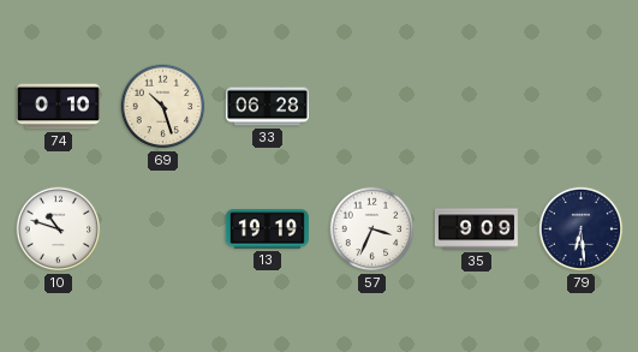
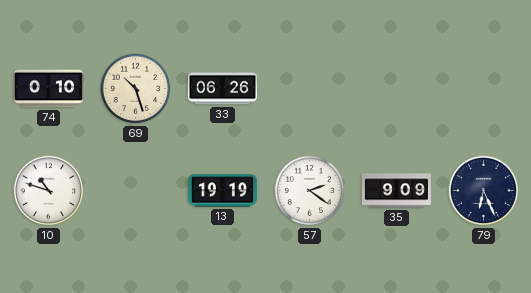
33: 06:28 -> 06:26
57: 3:34 -> 2:21
79: 6:29 -> 6:26
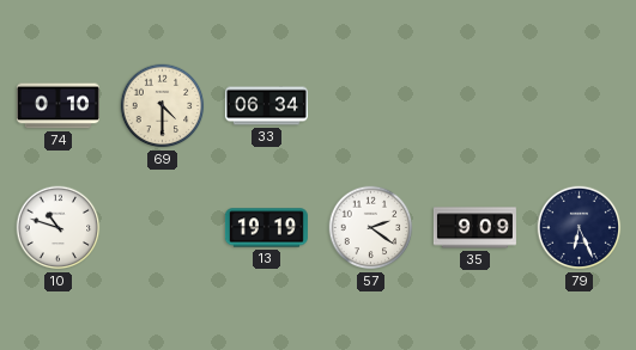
69: 10:27 -> 4:30
33: 06:26 -> 06:34
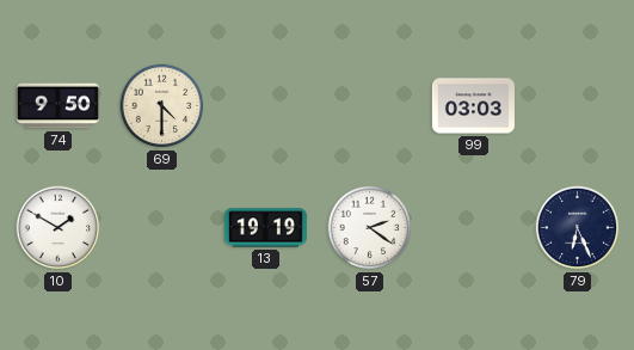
74: 0:10 -> 9:50
33: 06:34 -> none
99: none -> 03:03
10: 10:48 -> 1:50
35: 9:09 -> none
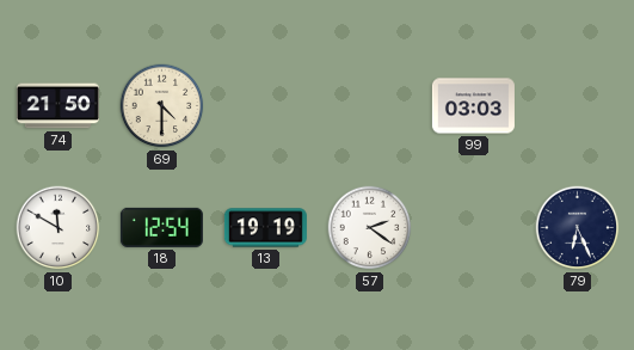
74: 9:50 -> 21:50
10: 1:50 -> 11:50
18: none -> 12:54
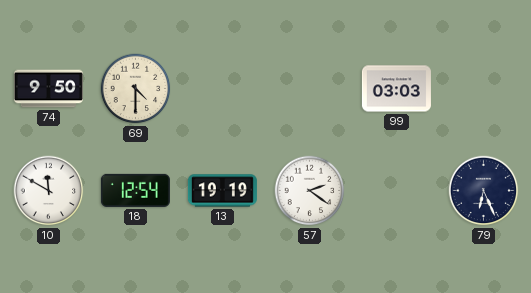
74: 21:50 -> 9:50
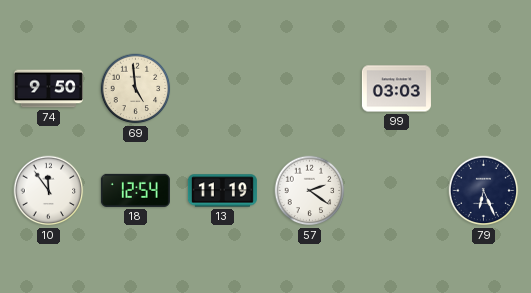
69: 4:30 -> 4:59
10: 11:50 -> 11:54
13: 19:19 -> 11:19
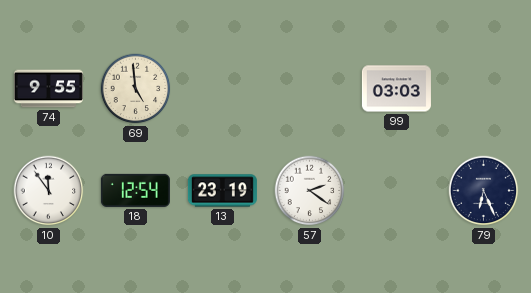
74: 9:50 -> 9:55
13: 11:19 -> 23:19
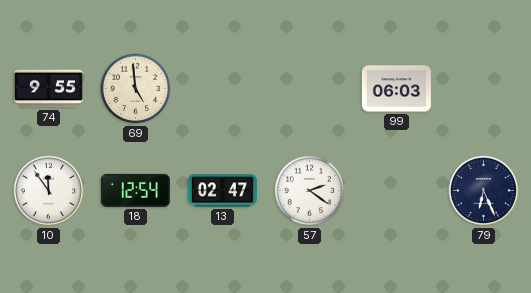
99: 03:03 -> 06:03
13: 23:19 -> 02:47
